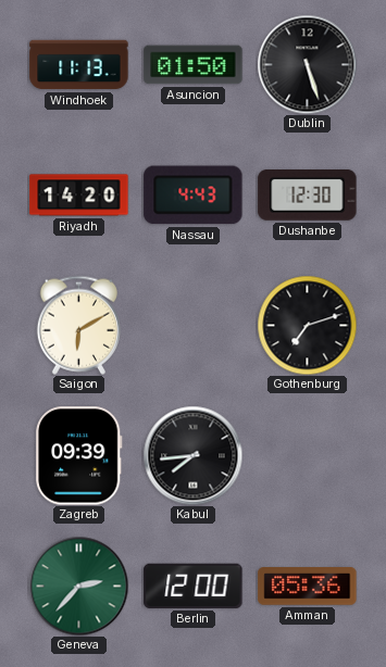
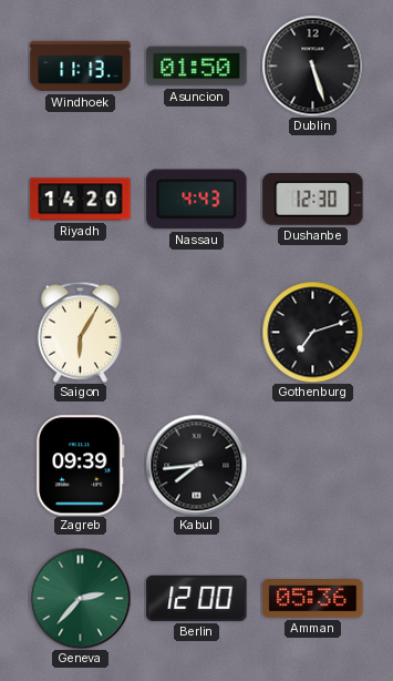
Saigon: 6:10 -> 6:05
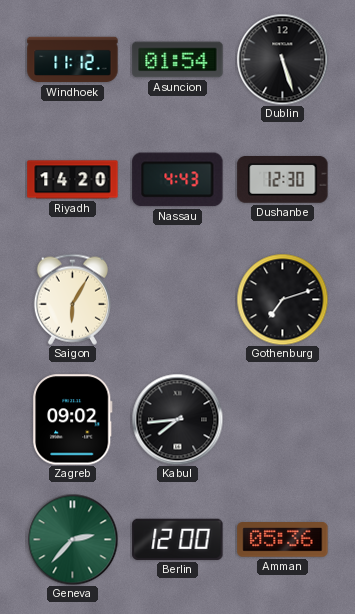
Windhoek: 11:13 -> 11:12
Asuncion: 01:50 -> 01:54
Zagreb: 09:39 -> 09:02
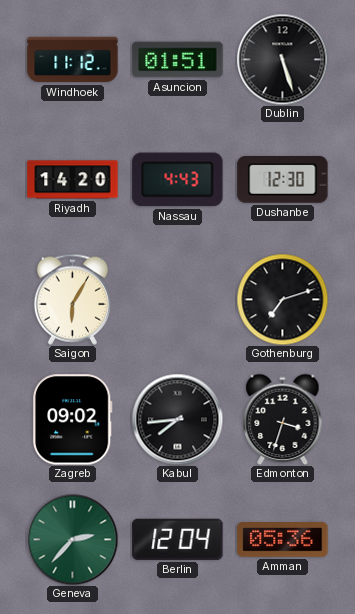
Asuncion: 01:54 -> 01:51
Edmonton: none -> 3:33
Berlin: 12:00 -> 12:04
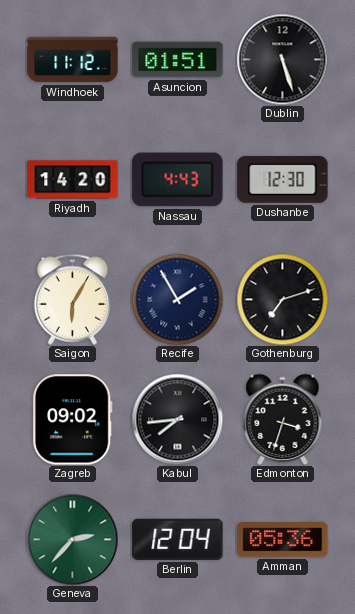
Recife: none -> 1:55
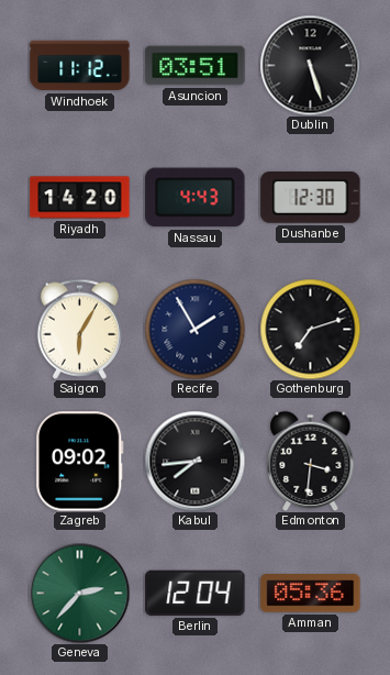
Asuncion: 01:51 -> 03:51
Edmonton: 3:33 -> 3:31
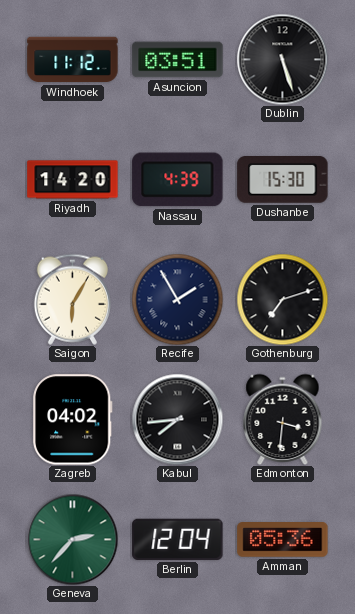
Nassau: 4:43 -> 4:39
Dushanbe: 12:30 -> 15:30
Zagreb: 09:02 -> 04:02
